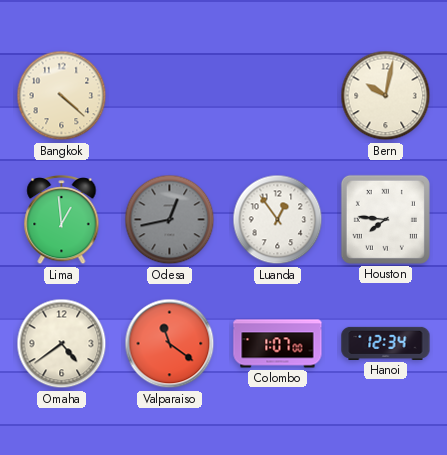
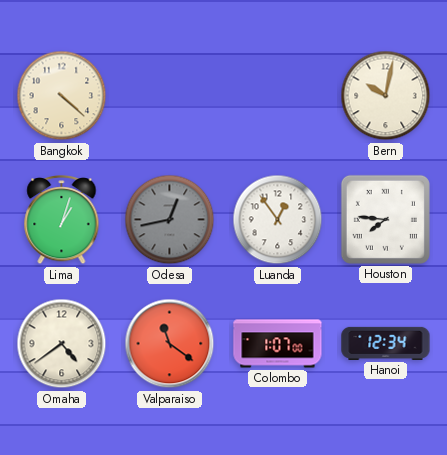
Lima: 12:59 -> 1:03
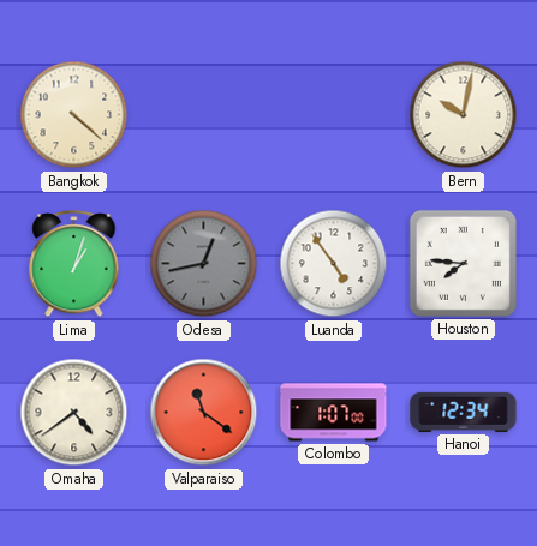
Luanda: 12:54 -> 4:54
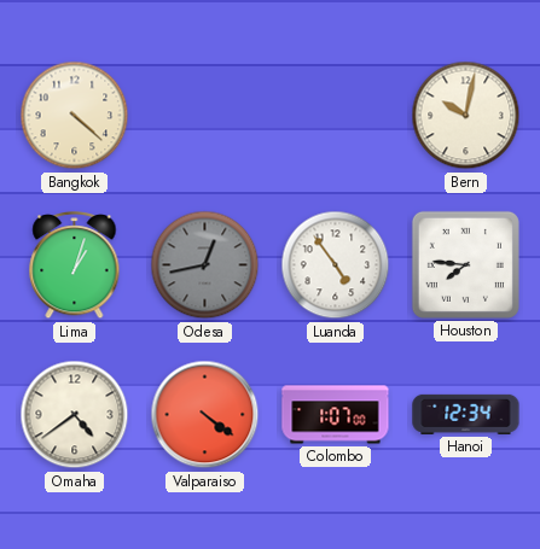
Valparaiso: 11:21 -> 4:21
